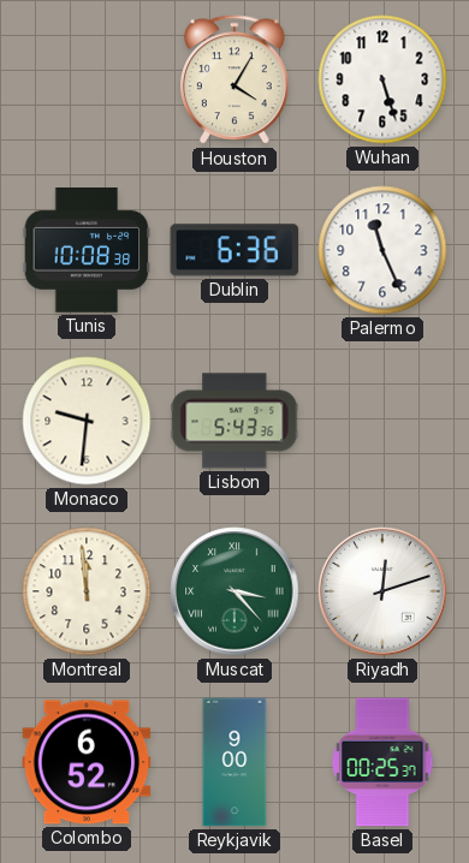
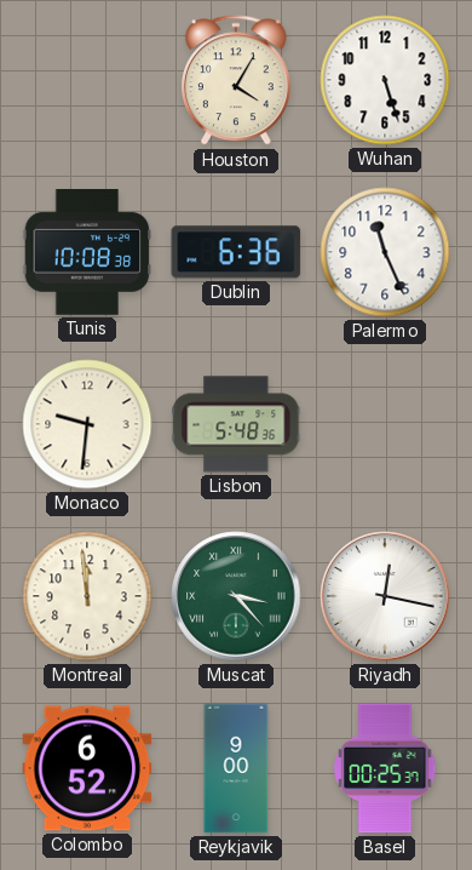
Lisbon: 5:43 -> 5:48
Riyadh: 12:12 -> 12:17
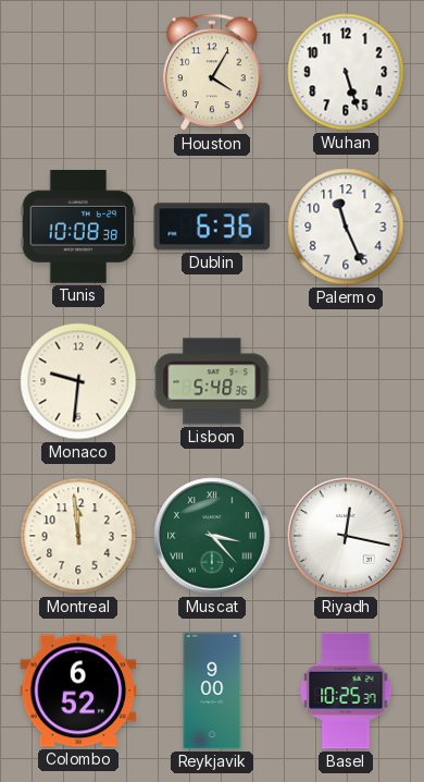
Basel: 00:25 -> 10:25
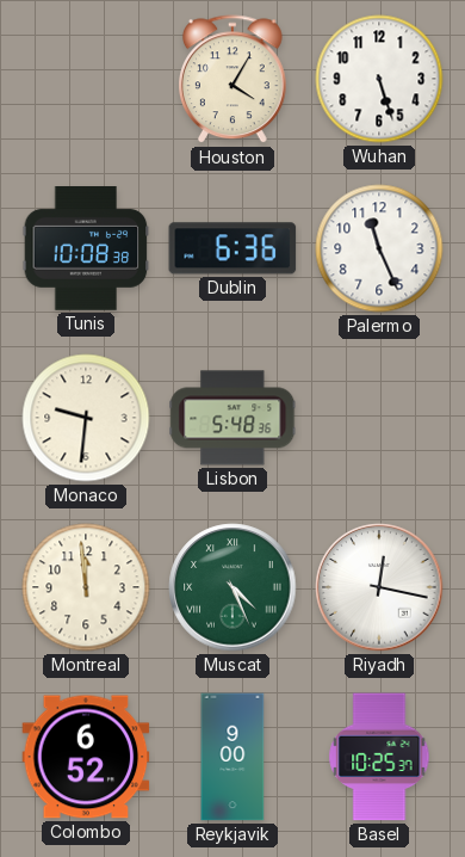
Muscat: 3:23 -> 4:26
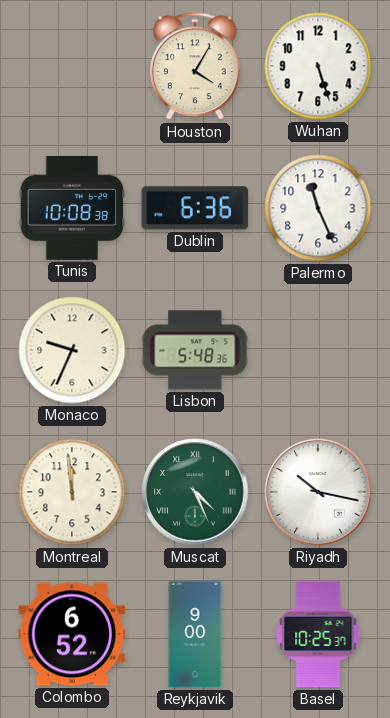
Monaco: 9:31 -> 9:34
Riyadh: 12:17 -> 10:17
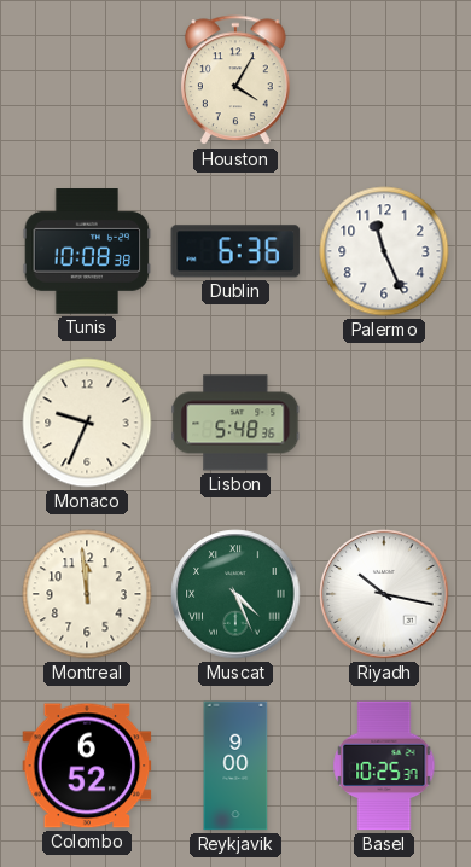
Wuhan: 5:27 -> none
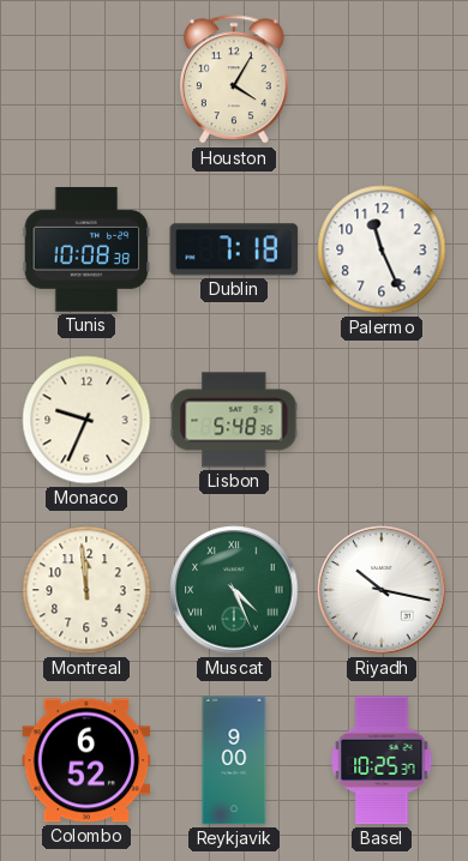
Dublin: 6:36 -> 7:18
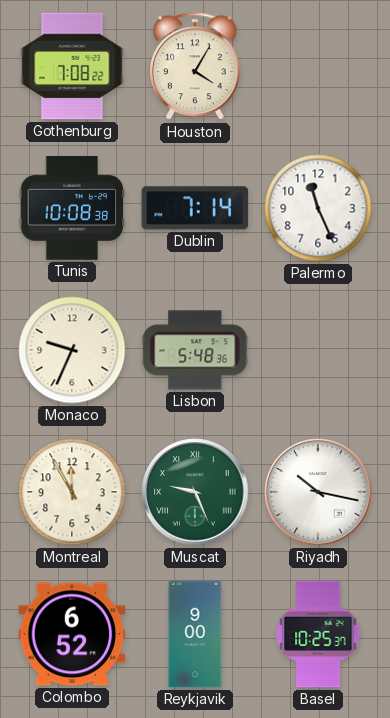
Gothenburg: none -> 7:08
Dublin: 7:18 -> 7:14
Montreal: 11:59 -> 11:55
Muscat: 4:26 -> 9:26
